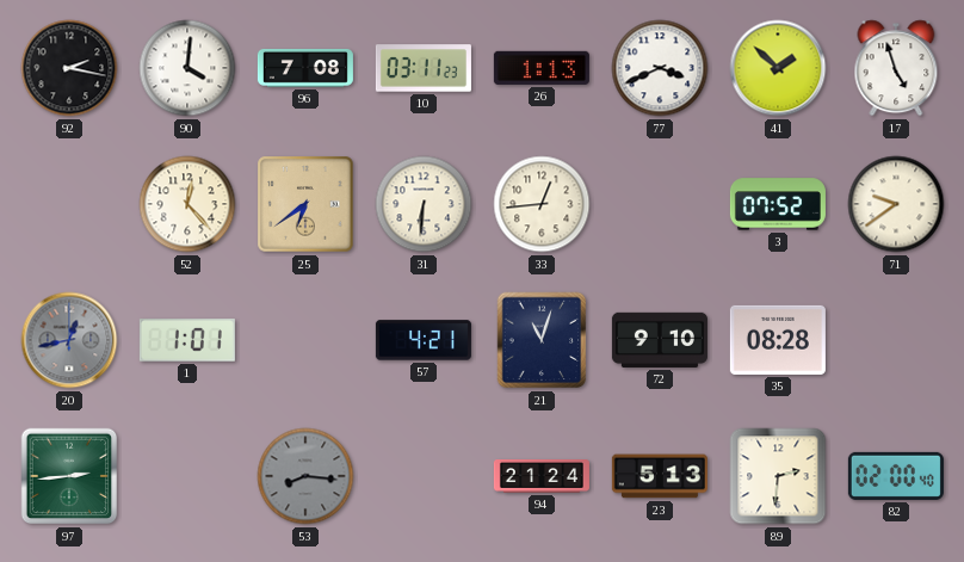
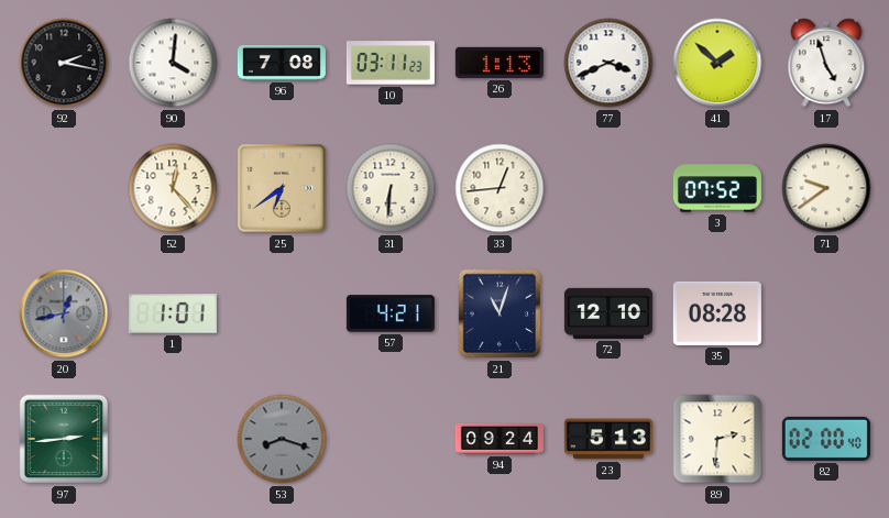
72: 9:10 -> 12:10
53: 8:16 -> 8:18
94: 21:24 -> 09:24
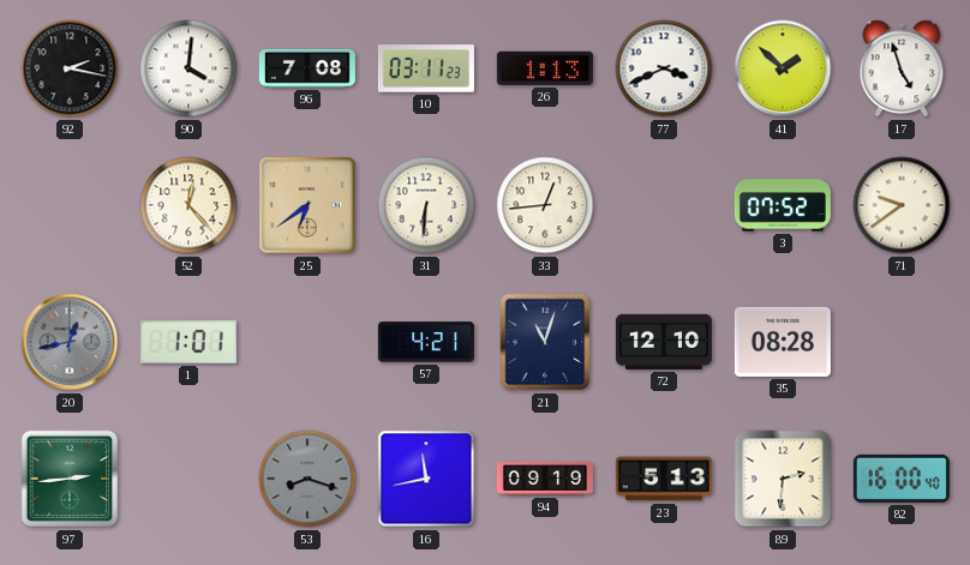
16: none -> 11:43
94: 09:24 -> 09:19
82: 02:00 -> 16:00
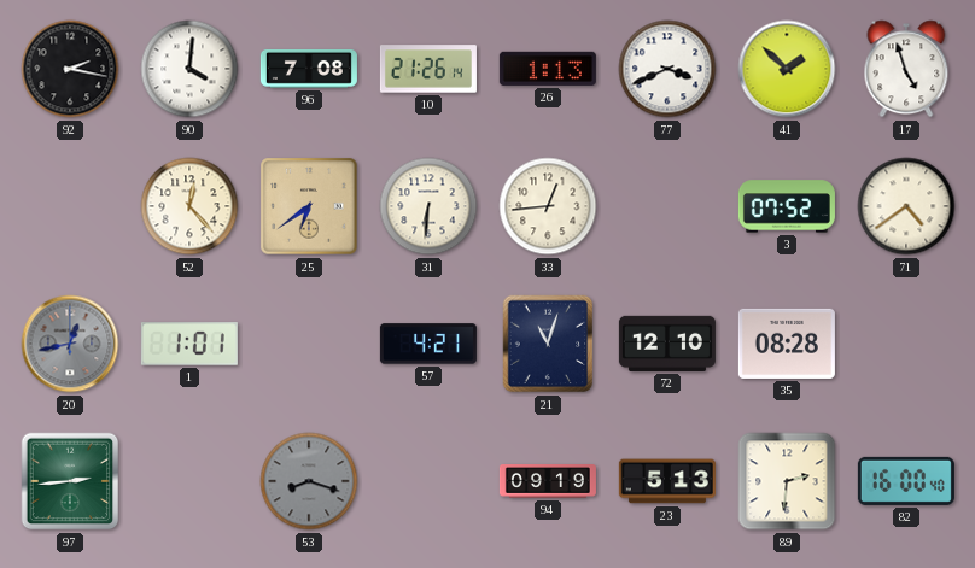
10: 03:11 -> 21:26
71: 9:39 -> 4:39
16: 11:43 -> none
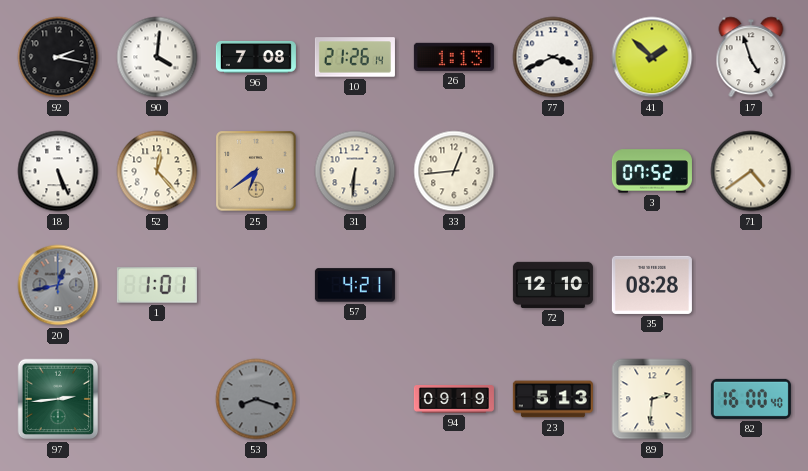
18: none -> 5:26
21: 11:03 -> none
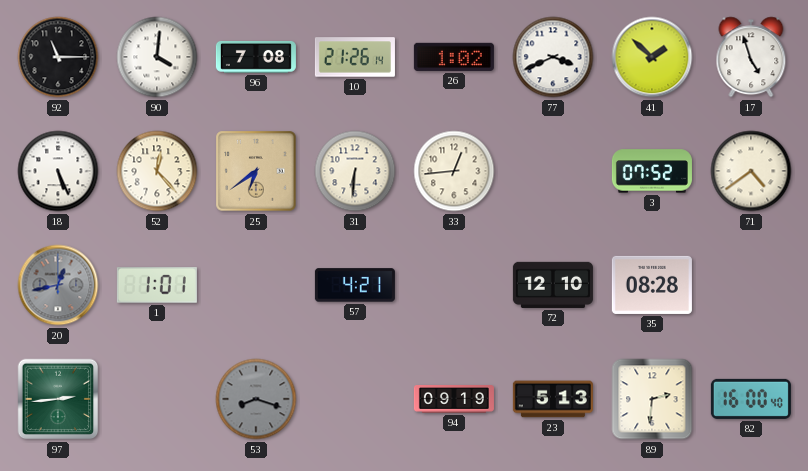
92: 2:17 -> 11:15
26: 1:13 -> 1:02
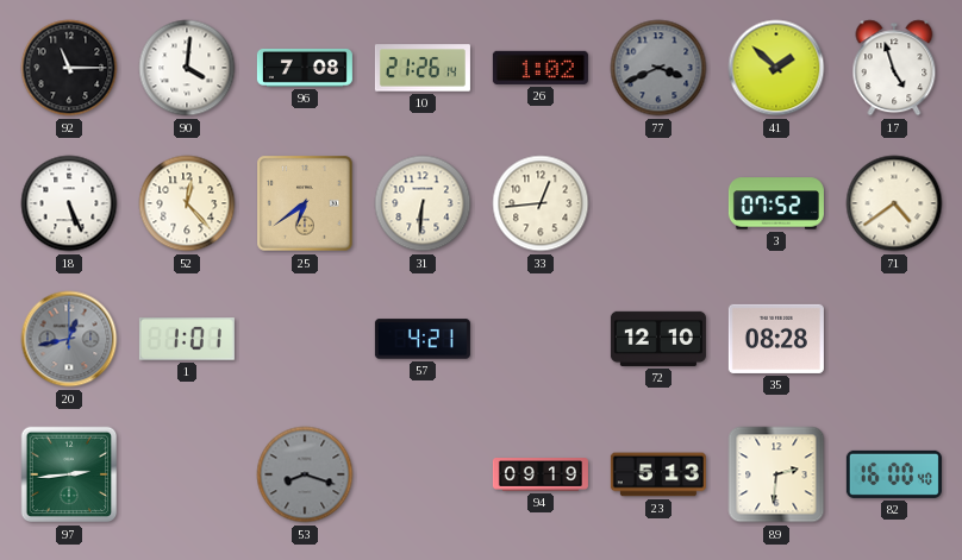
77 dial: white -> grey
